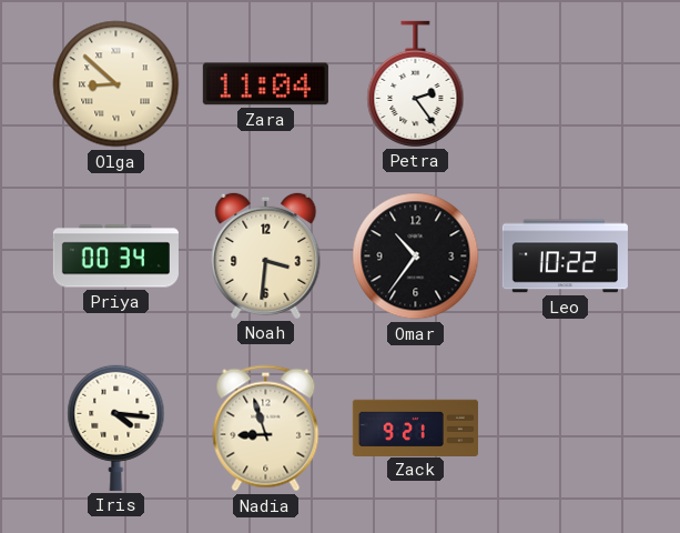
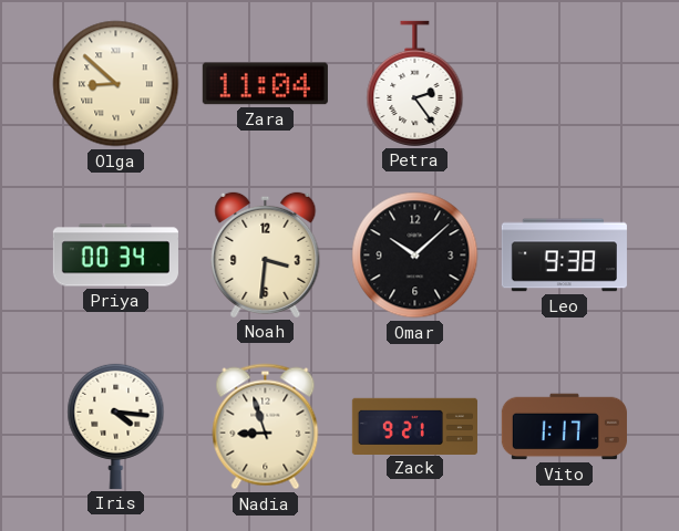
Omar: 10:36 -> 10:08
Leo: 10:22 -> 9:38
Vito: none -> 1:17
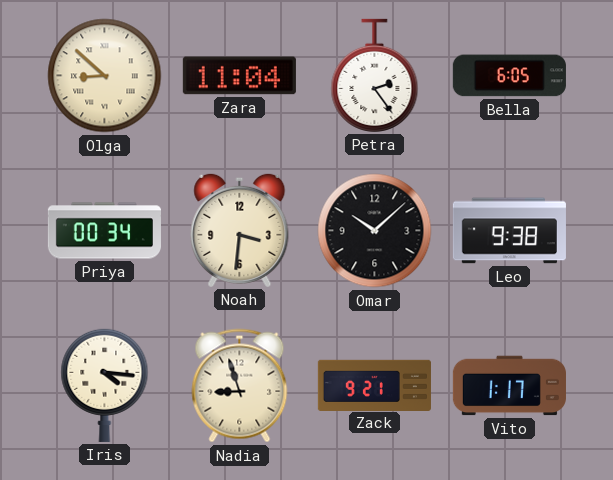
Bella: none -> 6:05
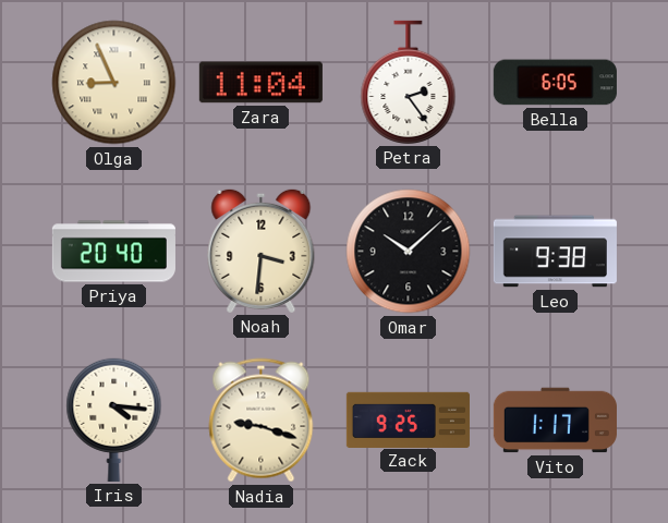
Olga: 8:52 -> 8:56
Priya: 00:34 -> 20:40
Nadia: 8:57 -> 9:18
Zack: 9:21 -> 9:25
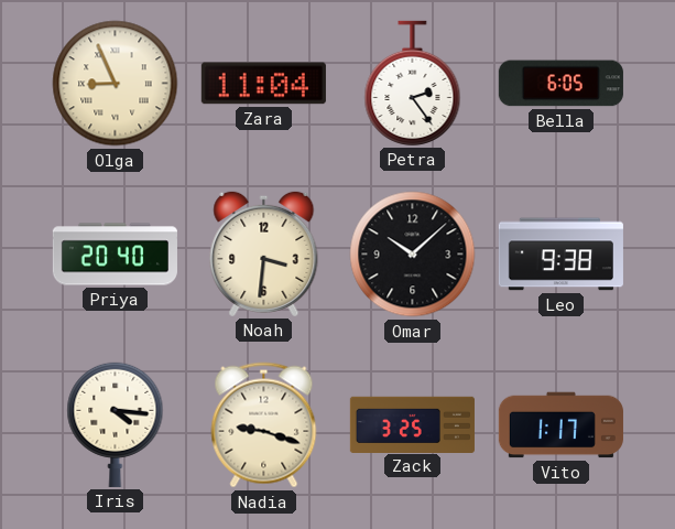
Zack: 9:25 -> 3:25
